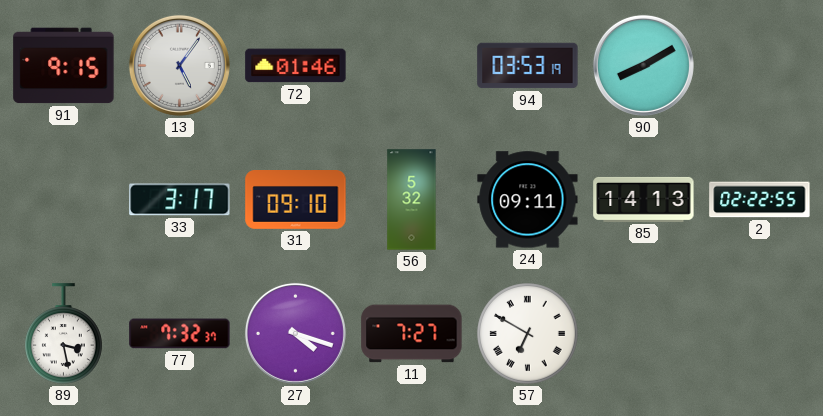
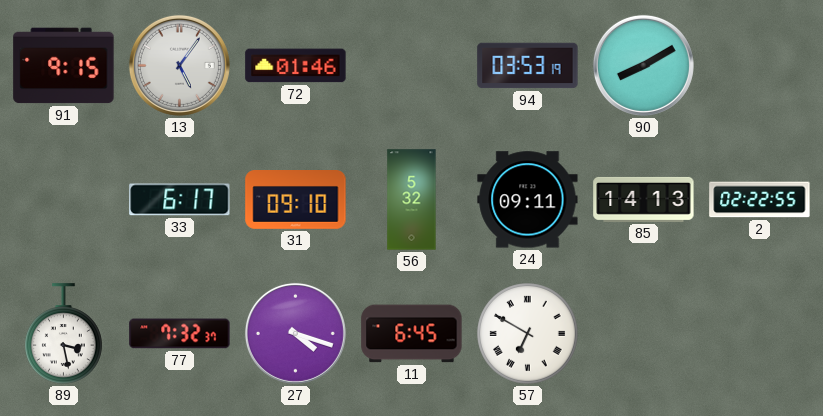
33: 3:17 -> 6:17
11: 7:27 -> 6:45
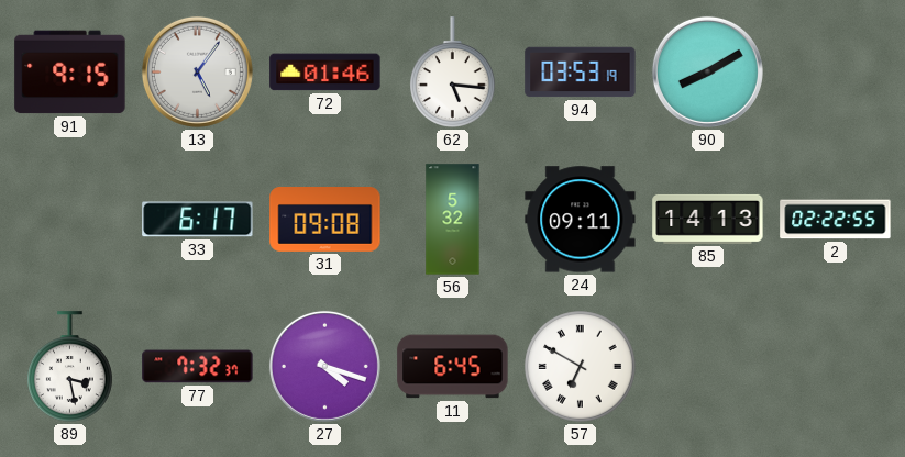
62: none -> 5:16
31: 09:10 -> 09:08
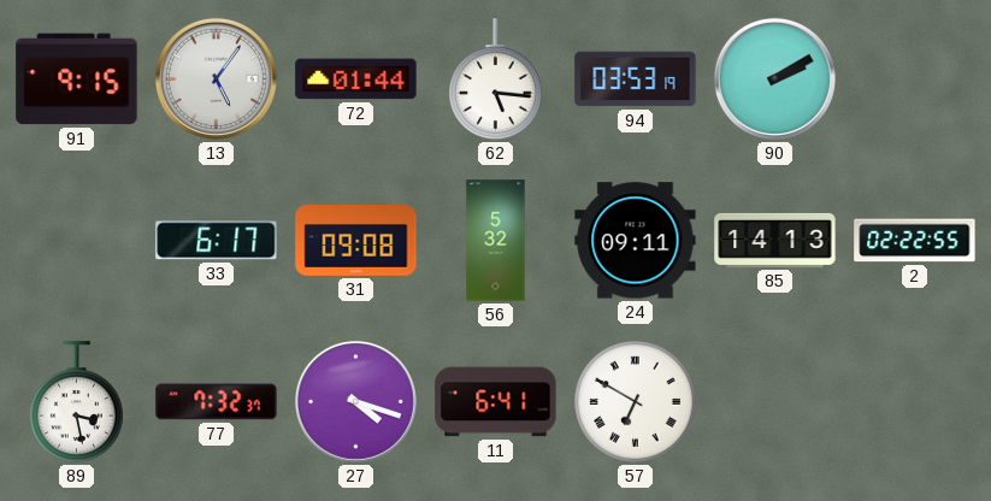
72: 01:46 -> 01:44
90: 8:10 -> 2:10
11: 6:45 -> 6:41
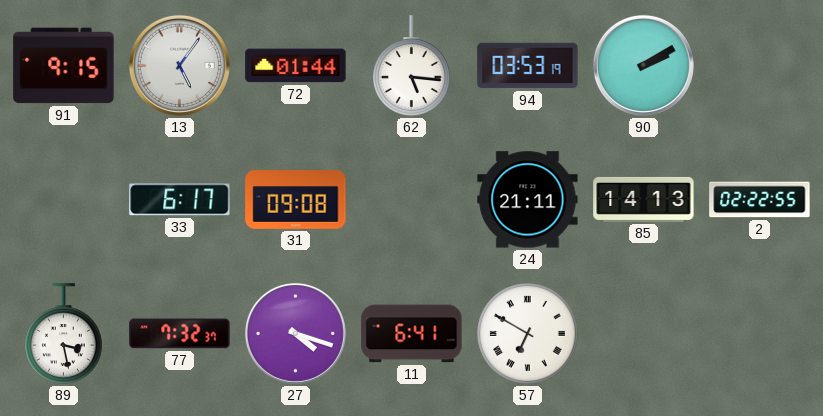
56: 5:32 -> none
24: 09:11 -> 21:11
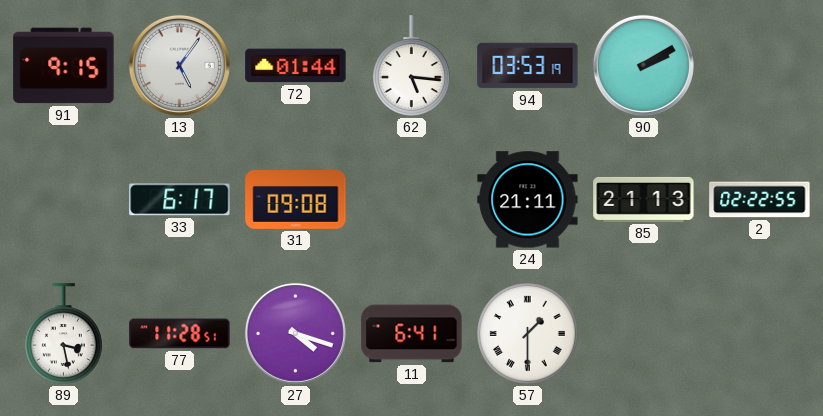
85: 14:13 -> 21:13
77: 7:32 -> 11:28
57: 6:50 -> 1:30
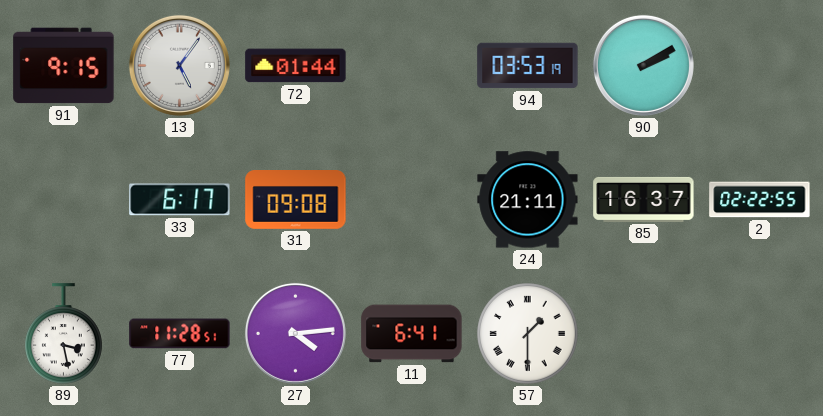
62: 5:16 -> none
85: 21:13 -> 16:37
27: 4:18 -> 4:14
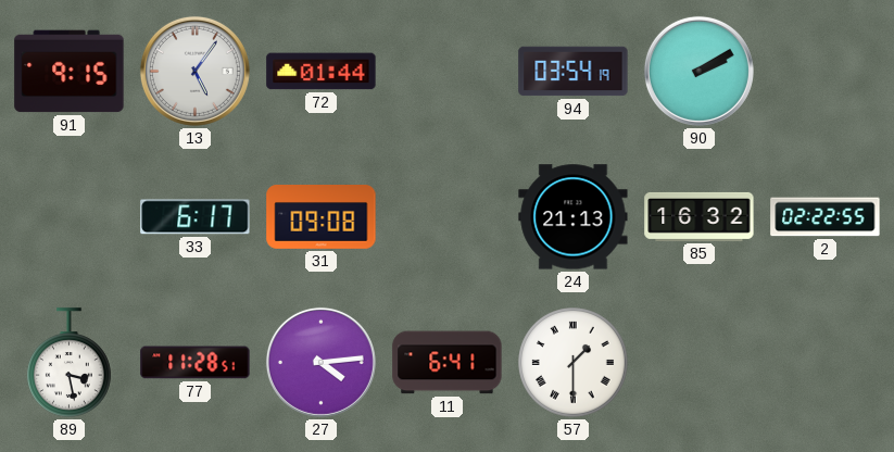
94: 03:53 -> 03:54
24: 21:11 -> 21:13
85: 16:37 -> 16:32
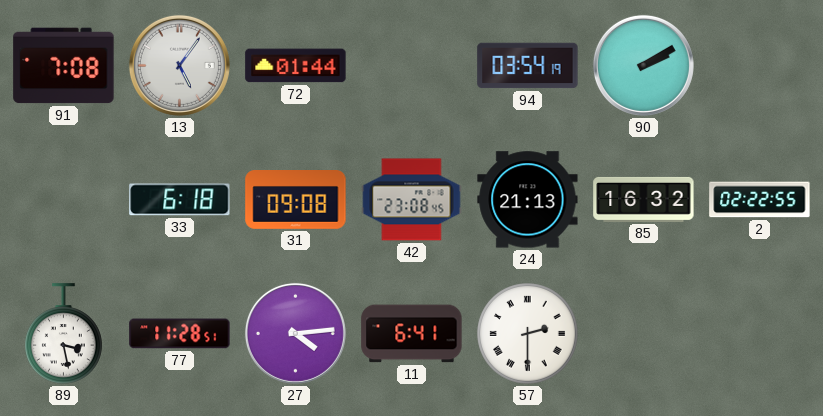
91: 9:15 -> 7:08
33: 6:17 -> 6:18
42: none -> 23:08
57: 1:30 -> 2:30
